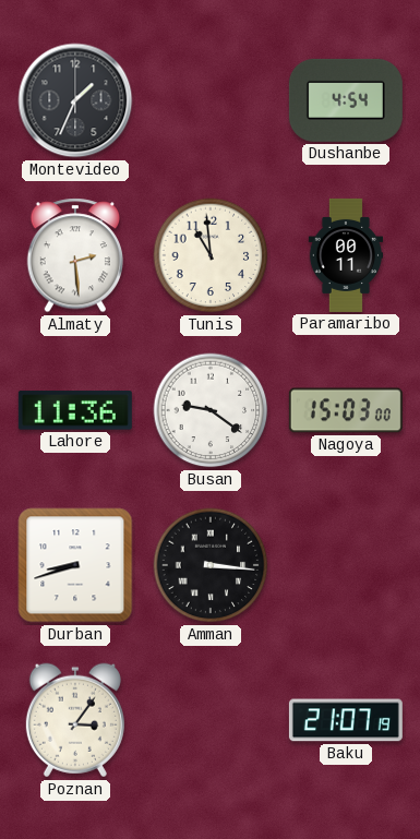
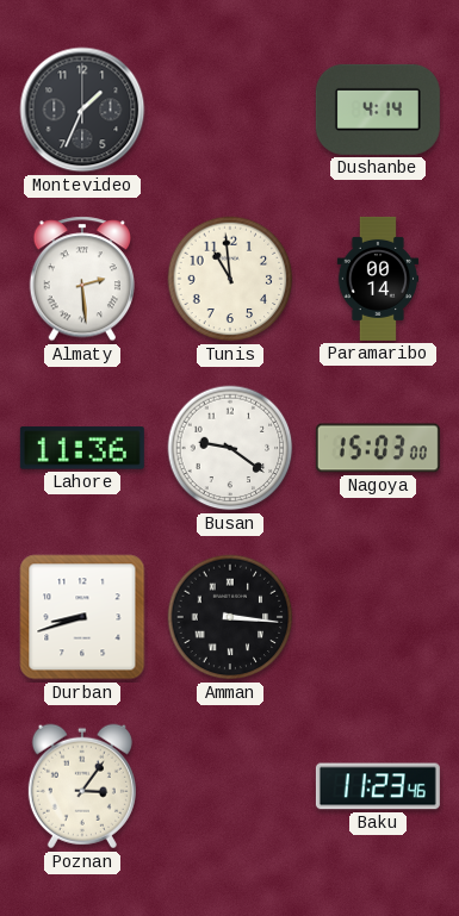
Dushanbe: 4:54 -> 4:14
Paramaribo: 00:11 -> 00:14
Baku: 21:07 -> 11:23
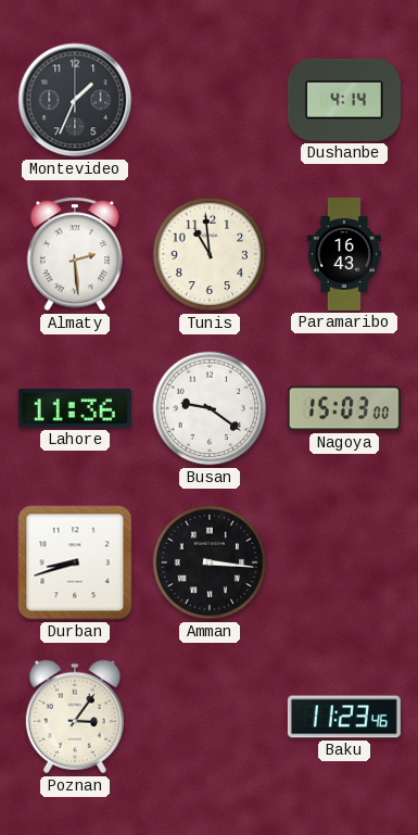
Paramaribo: 00:14 -> 16:43
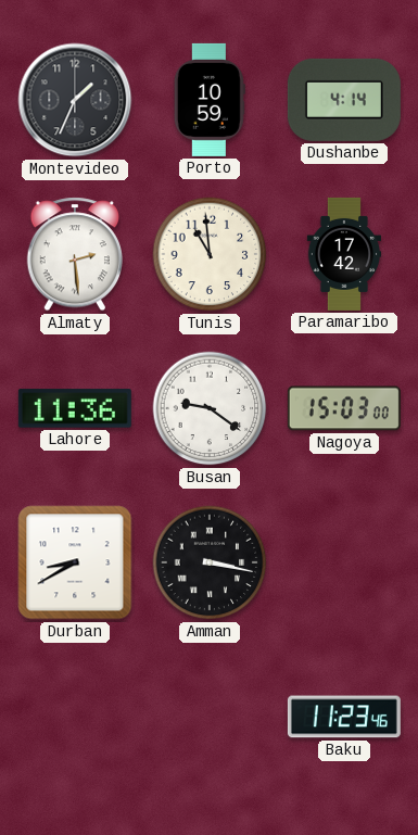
Porto: none -> 10:59
Paramaribo: 16:43 -> 17:42
Durban: 8:42 -> 8:40
Amman: 3:16 -> 3:17
Poznan: 3:06 -> none
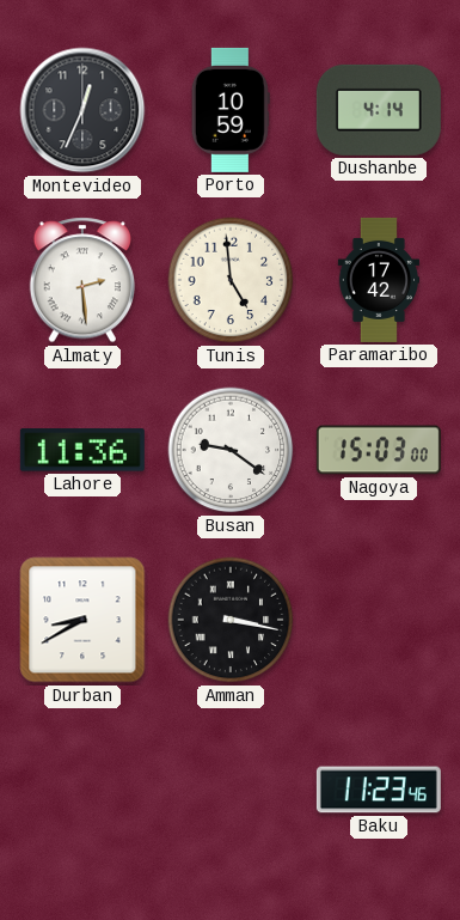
Montevideo: 1:34 -> 12:34
Tunis: 10:59 -> 4:59
